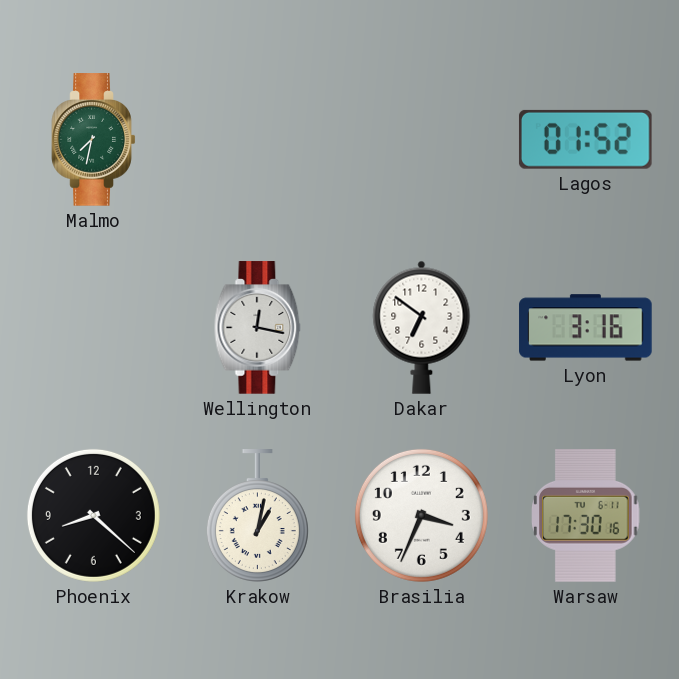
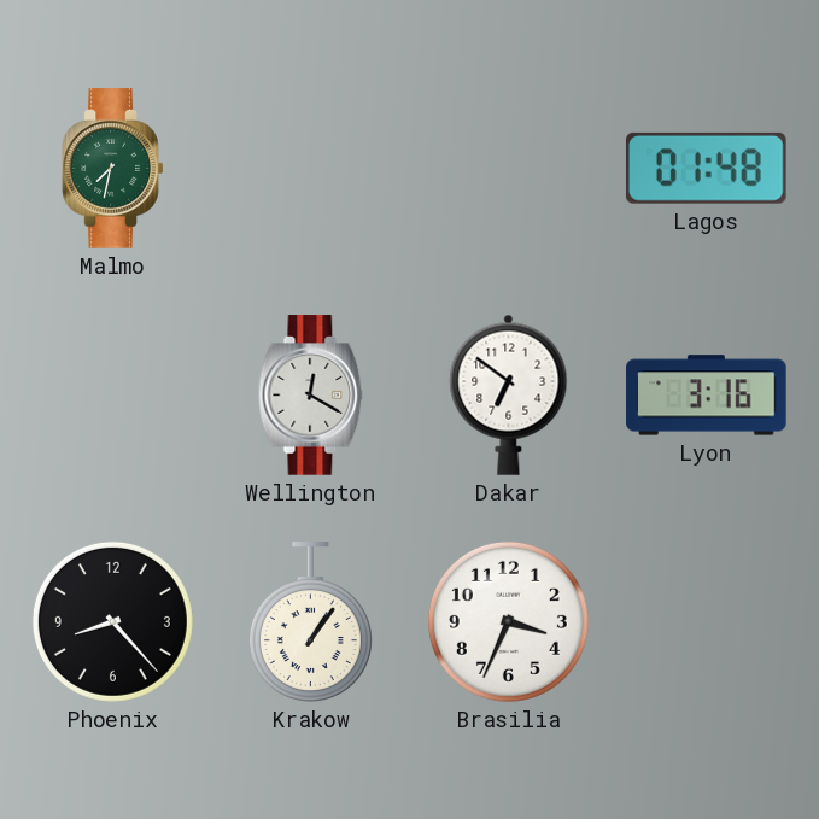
Lagos: 01:52 -> 01:48
Wellington: 12:17 -> 12:20
Phoenix: 8:22 -> 8:23
Krakow: 1:02 -> 1:06
Warsaw: 17:30 -> none
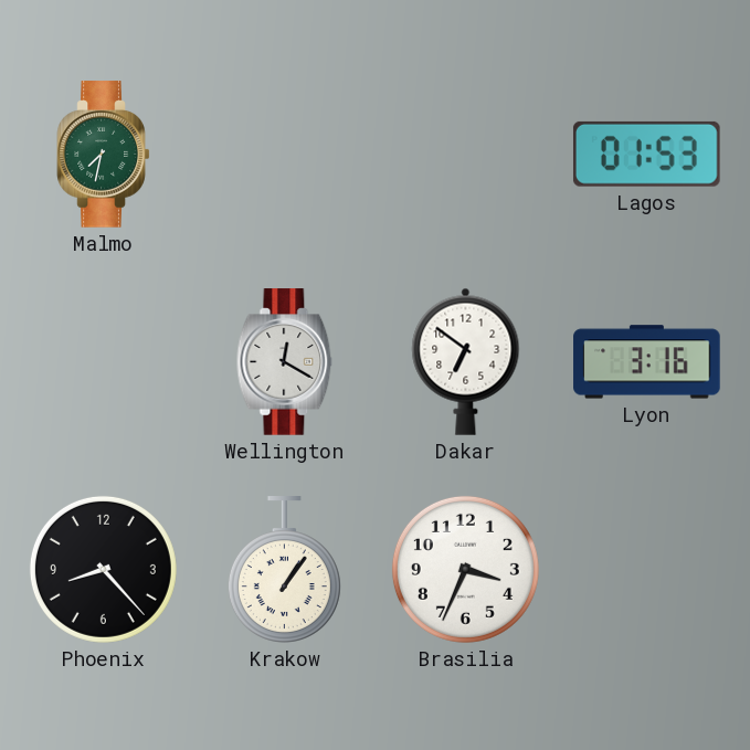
Lagos: 01:48 -> 01:53
